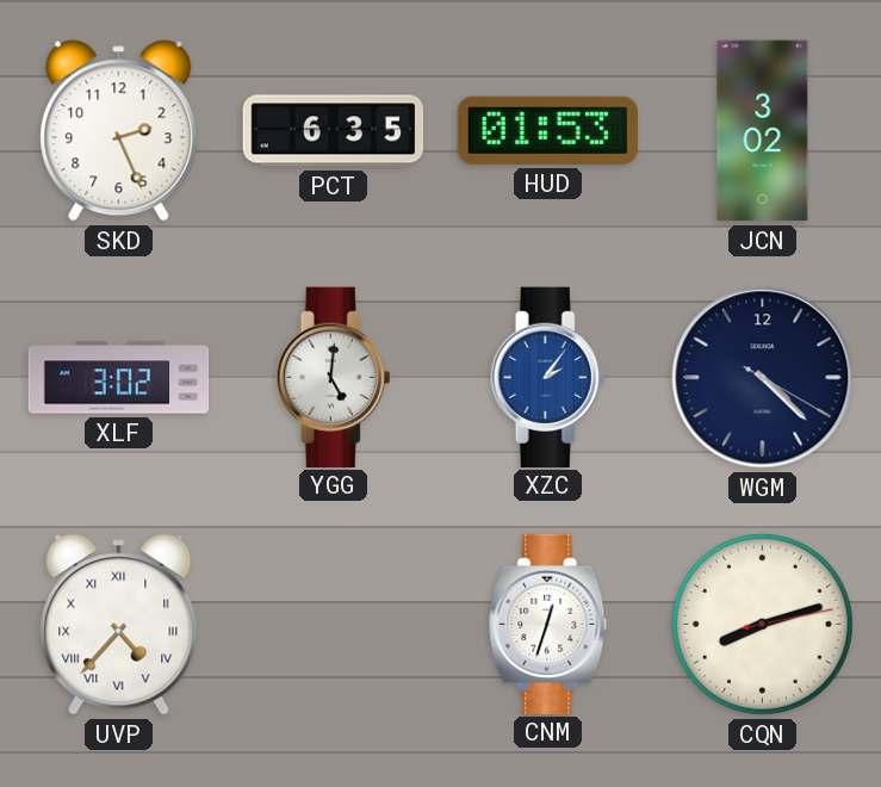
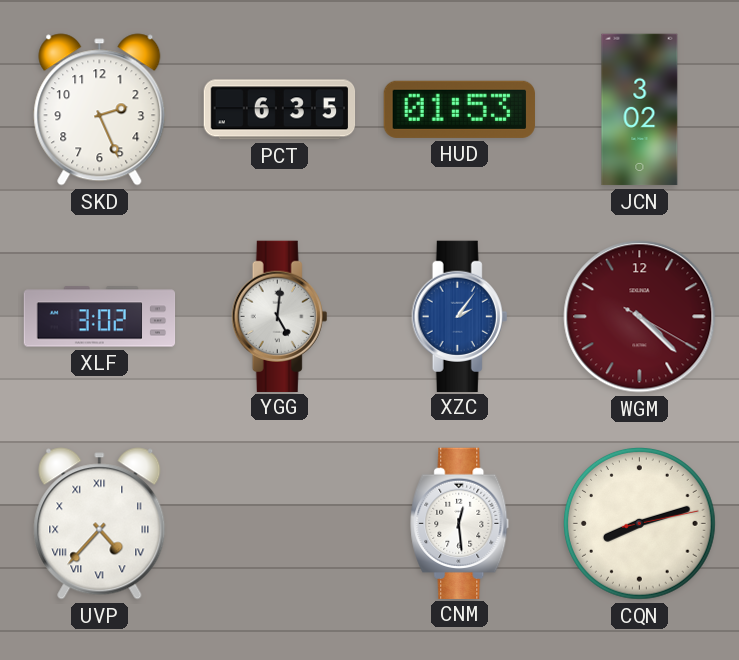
WGM dial: navy -> burgundy
CNM: 12:33 -> 12:29
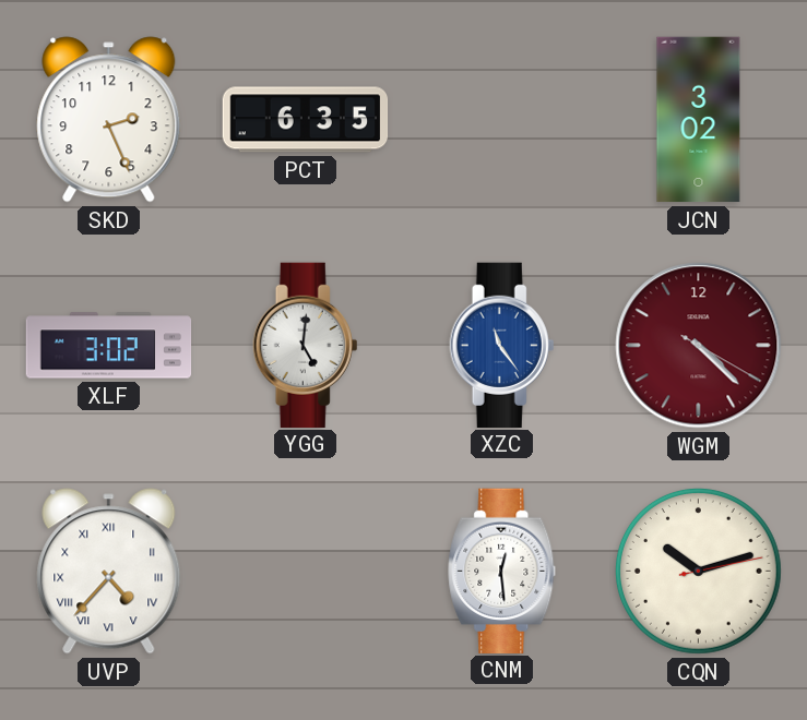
HUD: 01:53 -> none
XZC: 2:06 -> 11:24
CQN: 8:12 -> 10:12
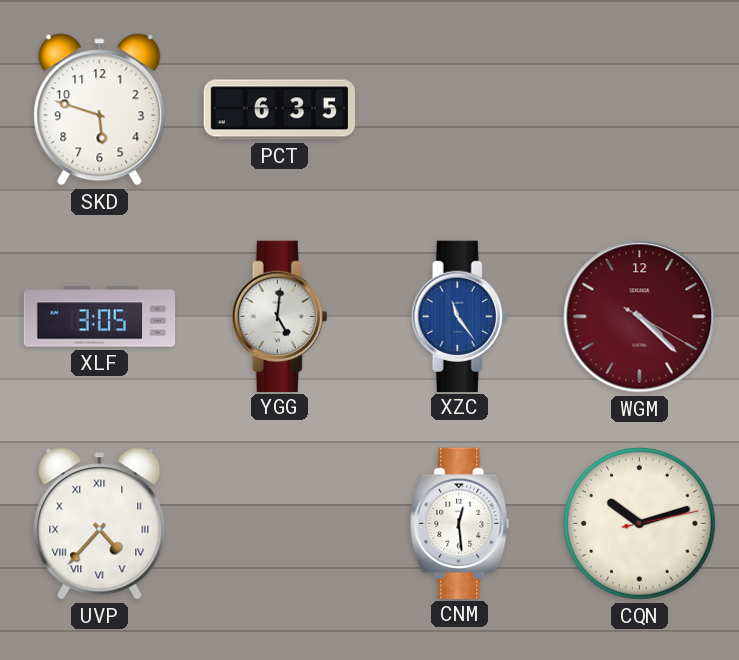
SKD: 2:26 -> 5:48
JCN: 3:02 -> none
XLF: 3:02 -> 3:05
